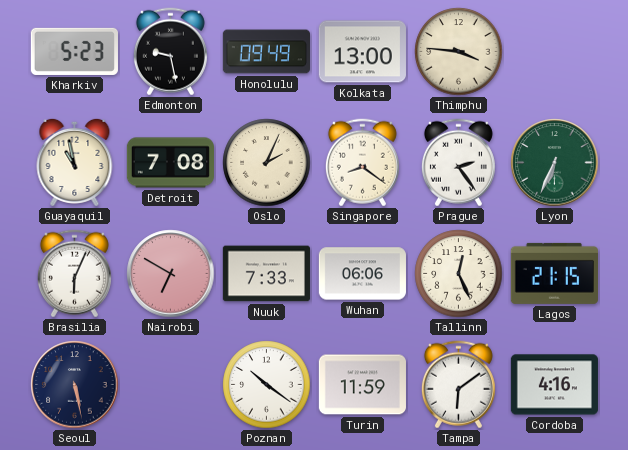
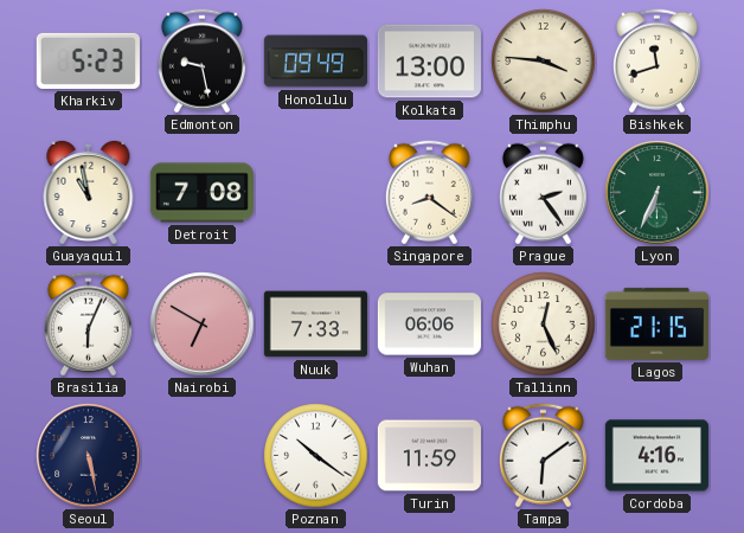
Bishkek: none -> 11:42
Oslo: 2:04 -> none
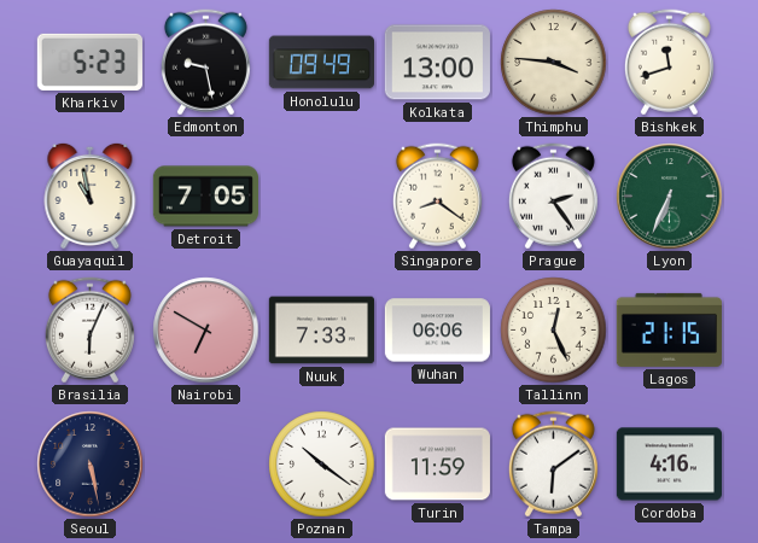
Detroit: 7:08 -> 7:05
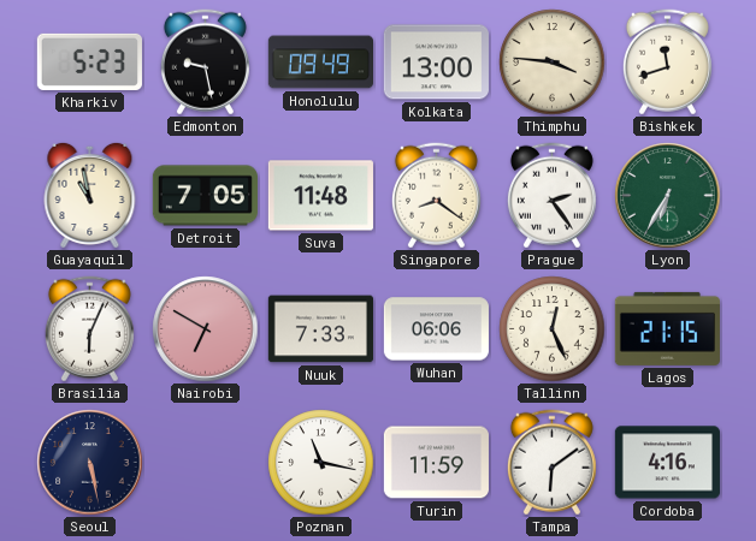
Suva: none -> 11:48
Lyon: 6:34 -> 6:35
Poznan: 10:21 -> 11:17
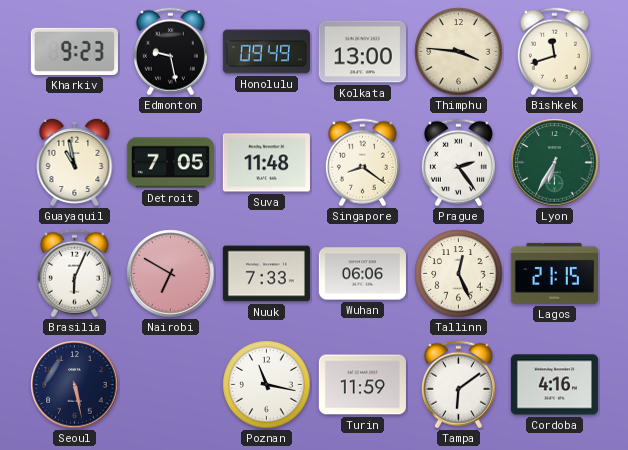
Kharkiv: 5:23 -> 9:23
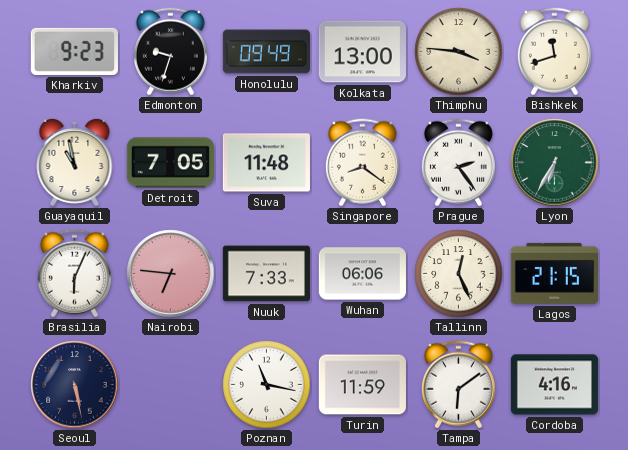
Edmonton: 9:28 -> 9:33
Nairobi: 6:50 -> 6:46
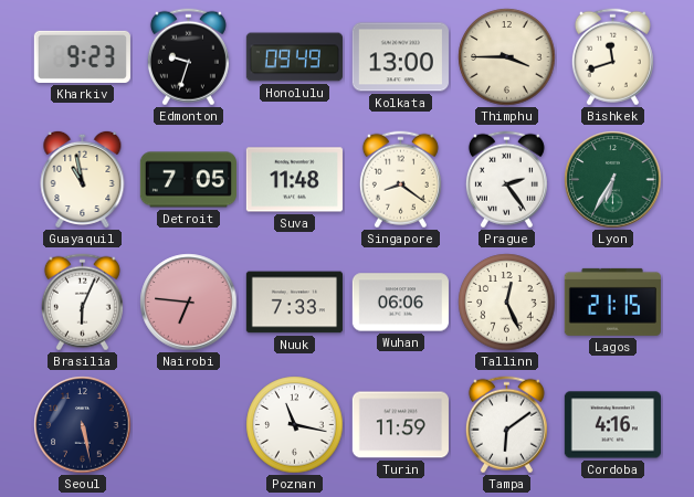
Thimphu: 3:46 -> 3:45
